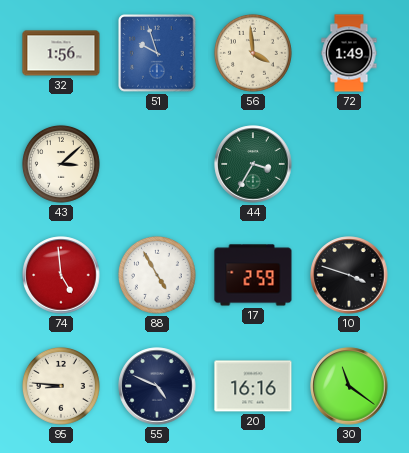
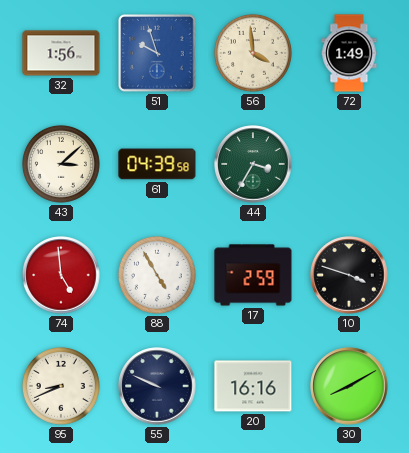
61: none -> 04:39
95: 8:46 -> 8:41
55: 4:49 -> 9:49
30: 11:21 -> 8:10
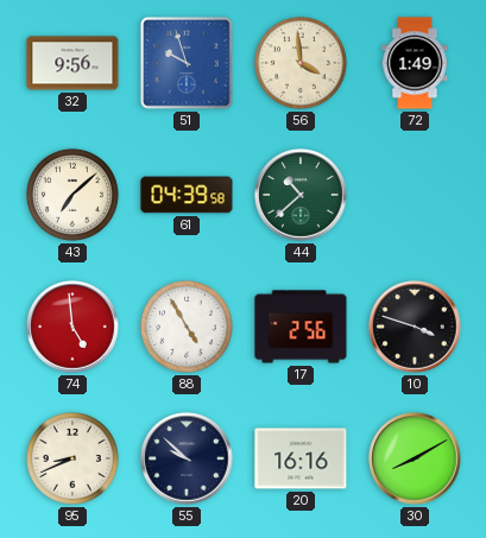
32: 1:56 -> 9:56
43: 3:08 -> 7:08
44: 3:35 -> 10:38
17: 2:59 -> 2:56
55: 9:49 -> 9:52
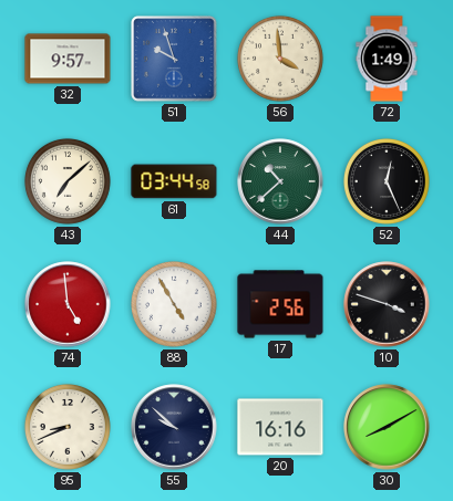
32: 9:56 -> 9:57
61: 04:39 -> 03:44
52: none -> 12:26
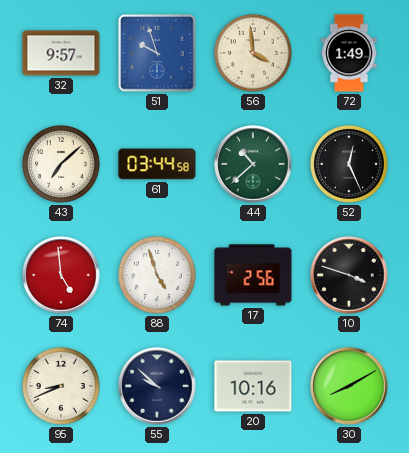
88: 4:55 -> 4:57
20: 16:16 -> 10:16
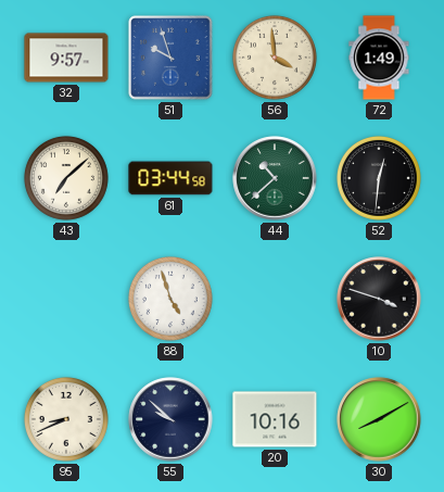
52: 12:26 -> 12:31
74: 4:59 -> none
17: 2:56 -> none
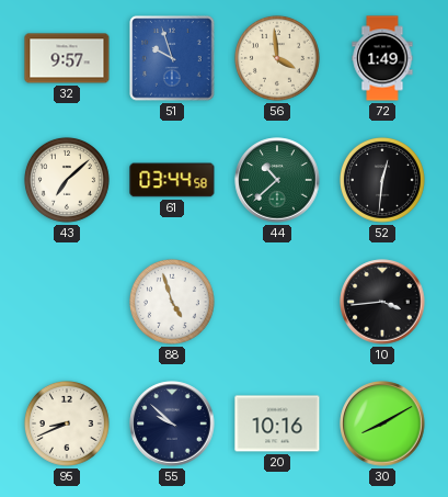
10: 3:48 -> 3:44
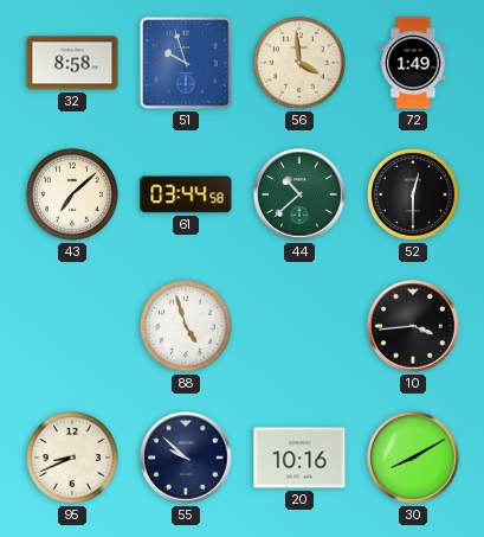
32: 9:57 -> 8:58
52: 12:31 -> 12:30
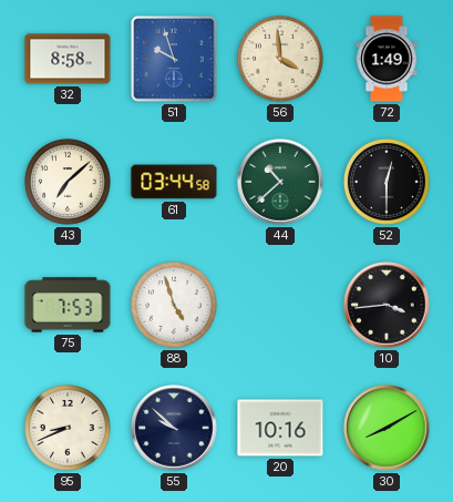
75: none -> 7:53
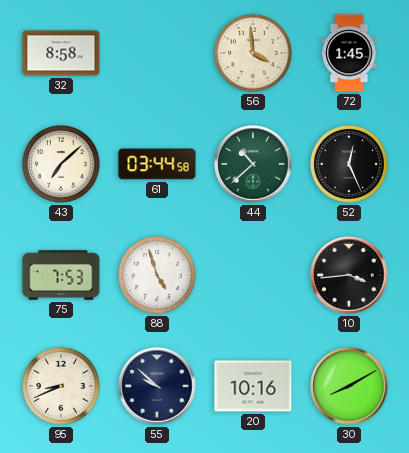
51: 9:57 -> none
72: 1:49 -> 1:45
52: 12:30 -> 12:26
